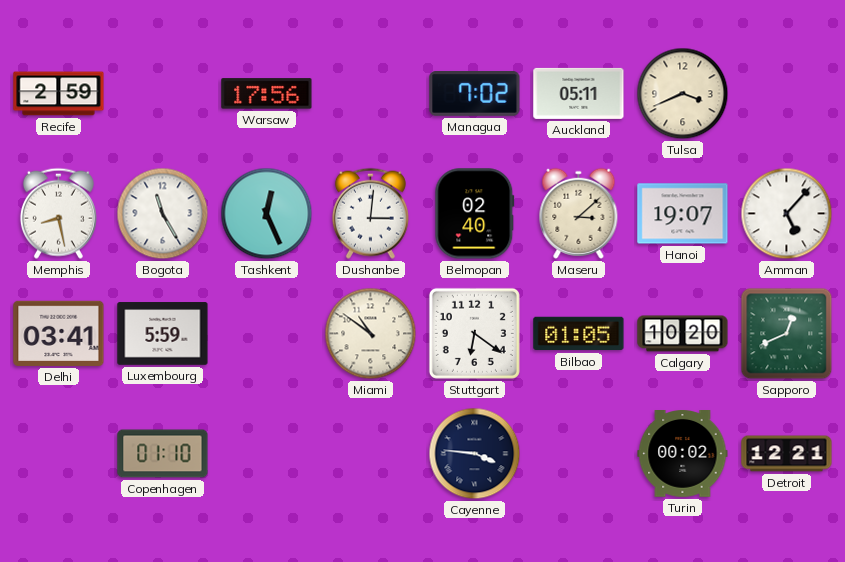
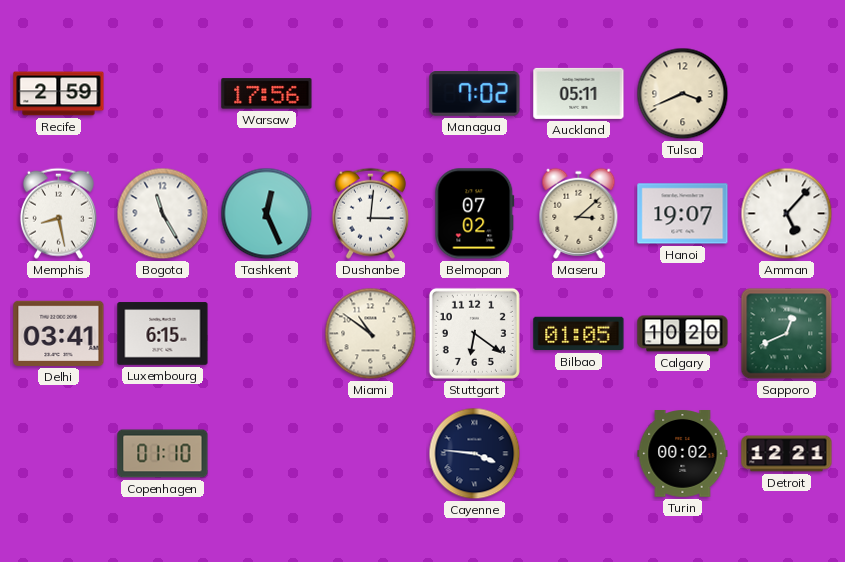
Belmopan: 02:40 -> 07:02
Luxembourg: 5:59 -> 6:15
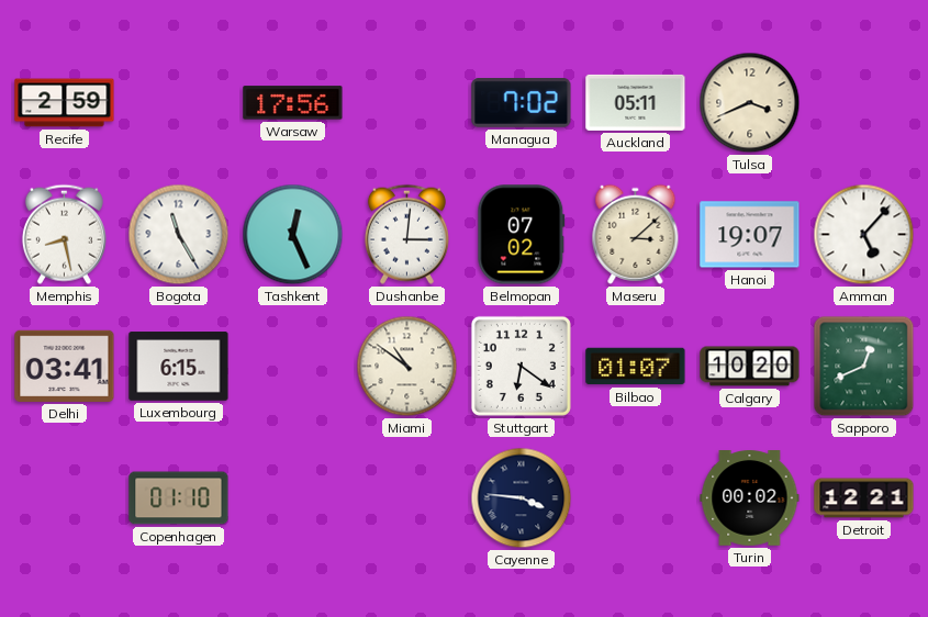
Bilbao: 01:05 -> 01:07
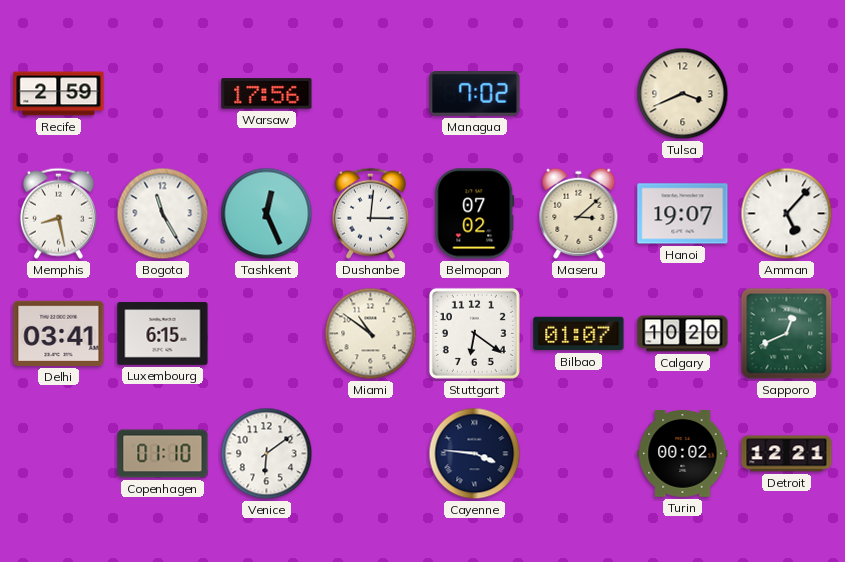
Auckland: 05:11 -> none
Venice: none -> 6:09
